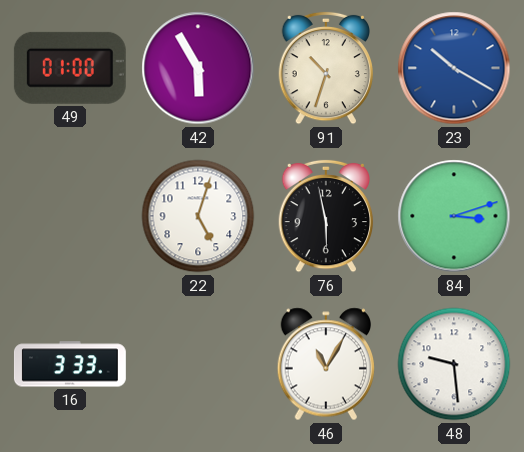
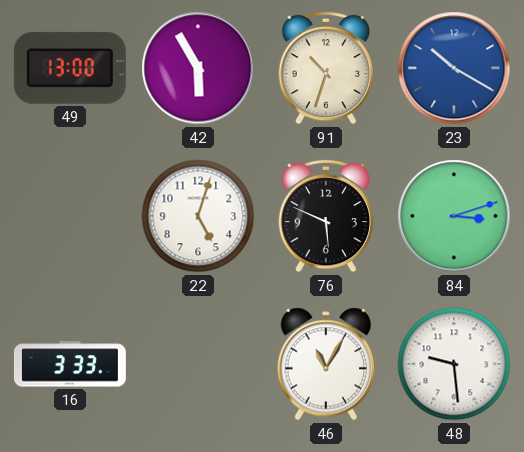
49: 01:00 -> 13:00
76: 5:58 -> 5:49
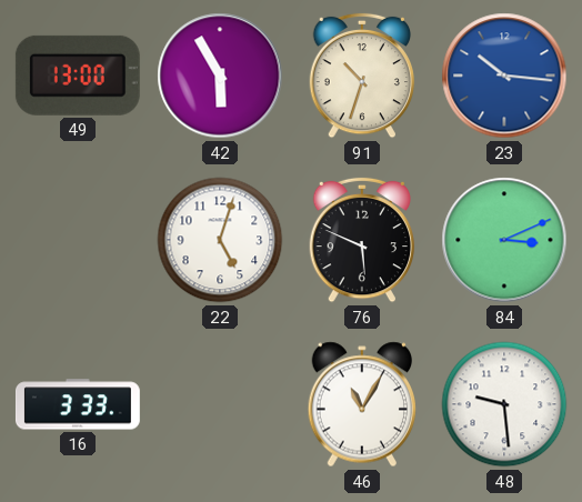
23: 10:20 -> 10:16
84: 3:12 -> 3:11
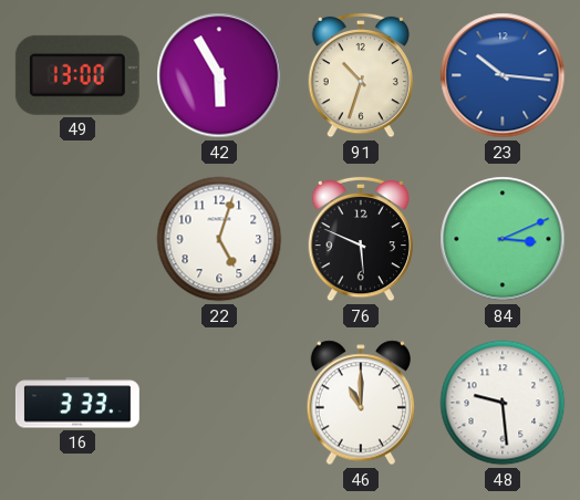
46: 11:05 -> 11:00
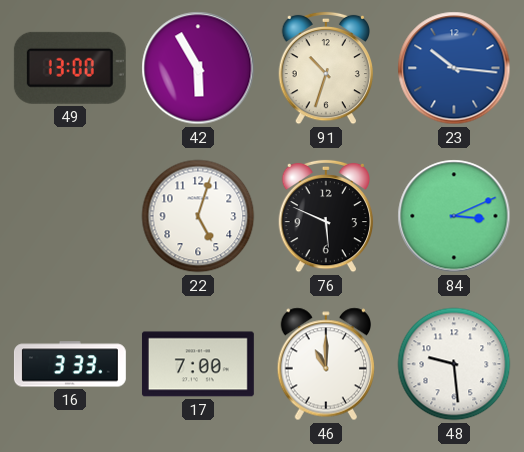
17: none -> 7:00
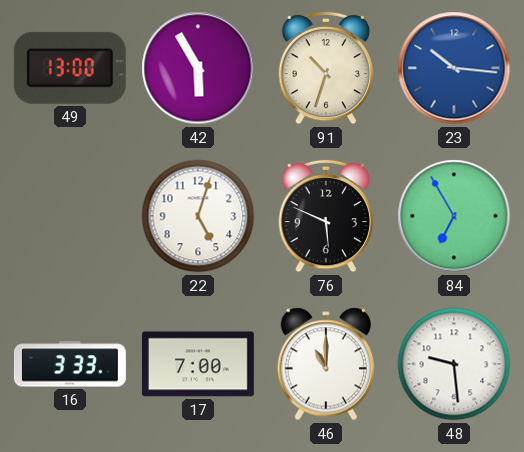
84: 3:11 -> 6:55
